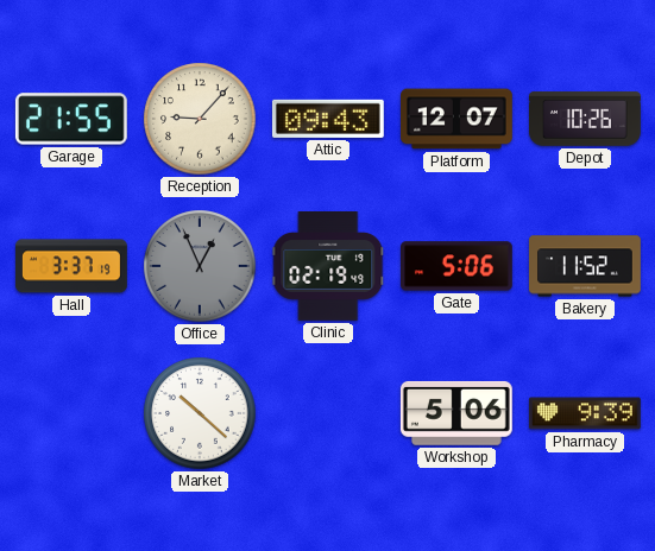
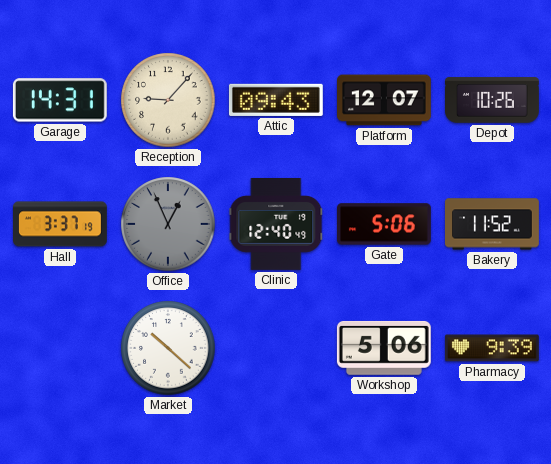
Garage: 21:55 -> 14:31
Clinic: 02:19 -> 12:40
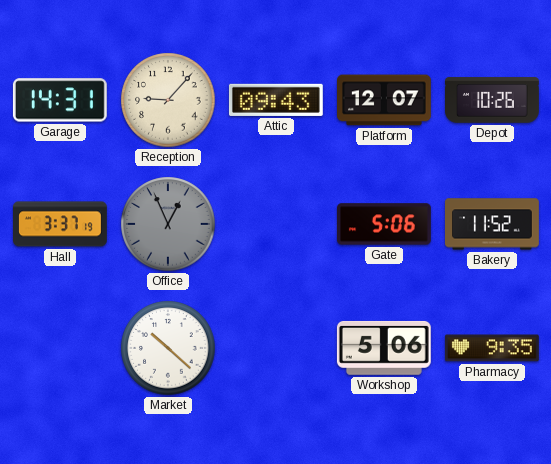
Clinic: 12:40 -> none
Pharmacy: 9:39 -> 9:35
